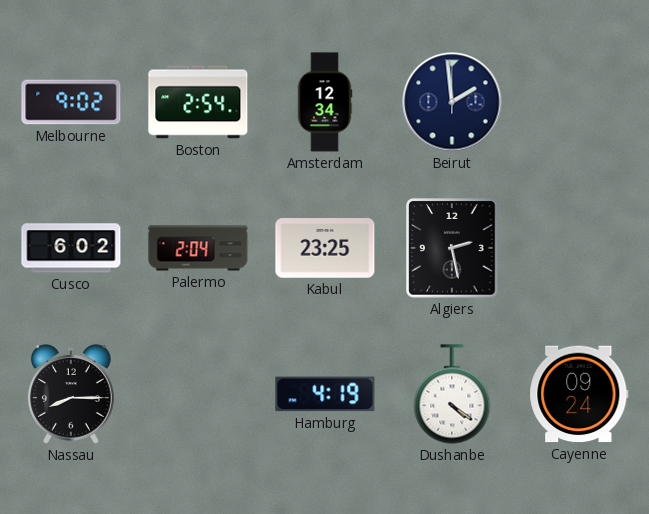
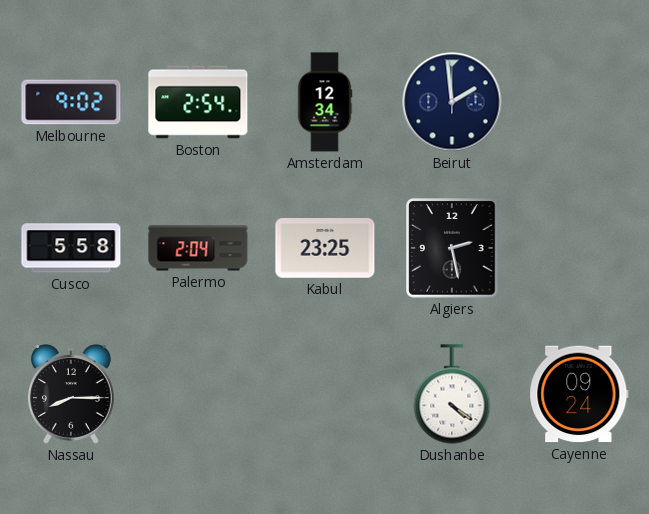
Cusco: 6:02 -> 5:58
Hamburg: 4:19 -> none
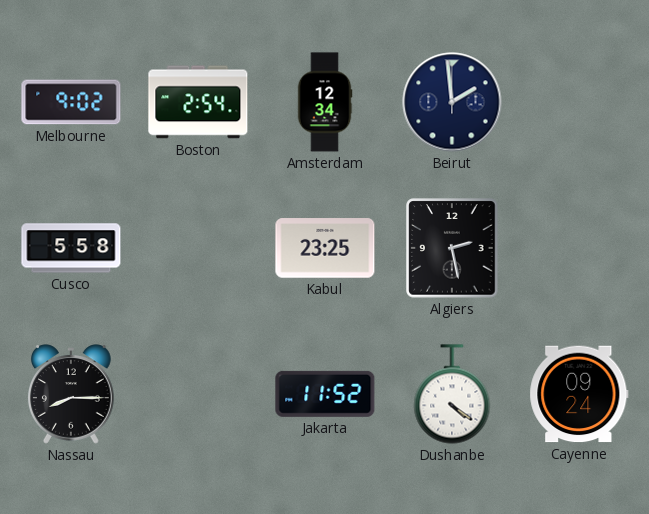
Palermo: 2:04 -> none
Jakarta: none -> 11:52
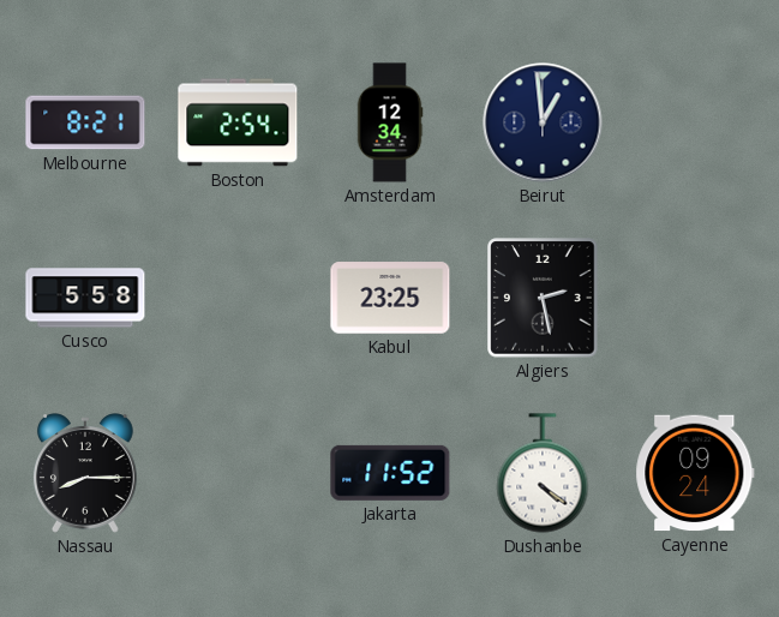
Melbourne: 9:02 -> 8:21
Beirut: 1:59 -> 12:59
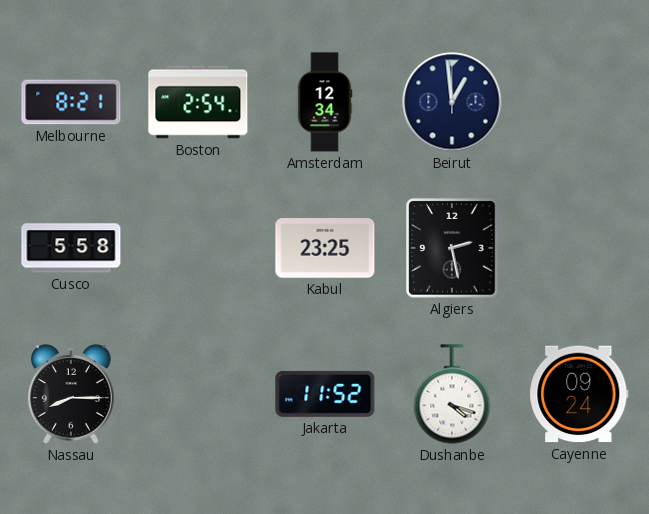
Dushanbe: 4:21 -> 4:18
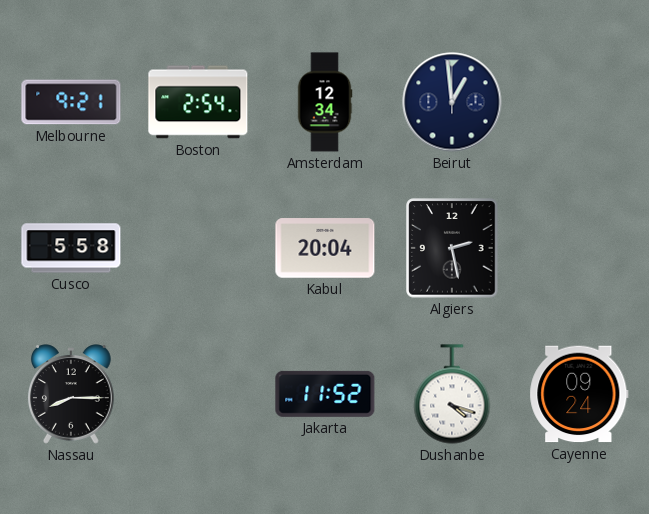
Melbourne: 8:21 -> 9:21
Kabul: 23:25 -> 20:04
